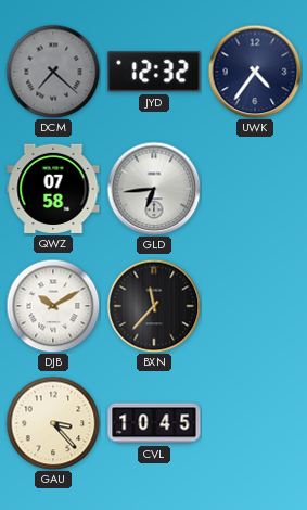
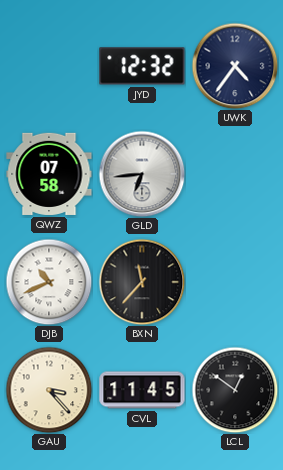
DCM: 7:22 -> none
DJB: 10:10 -> 10:41
CVL: 10:45 -> 11:45
LCL: none -> 12:51
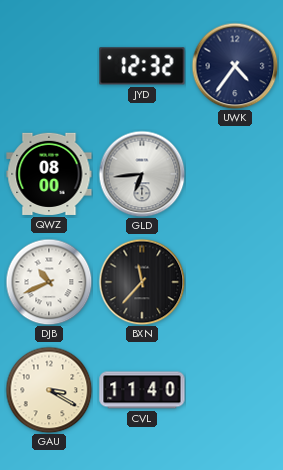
QWZ: 07:58 -> 08:00
GAU: 3:23 -> 3:20
CVL: 11:45 -> 11:40
LCL: 12:51 -> none
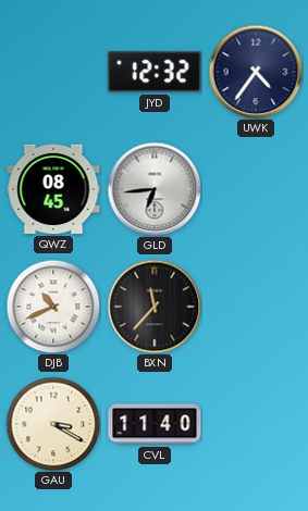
QWZ: 08:00 -> 08:45
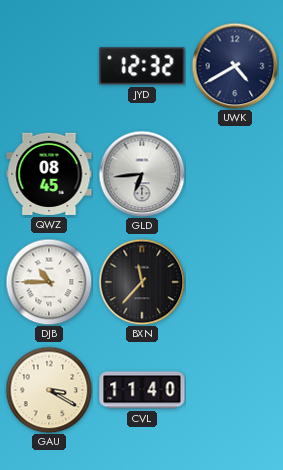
UWK: 4:36 -> 4:40
DJB: 10:41 -> 10:45
